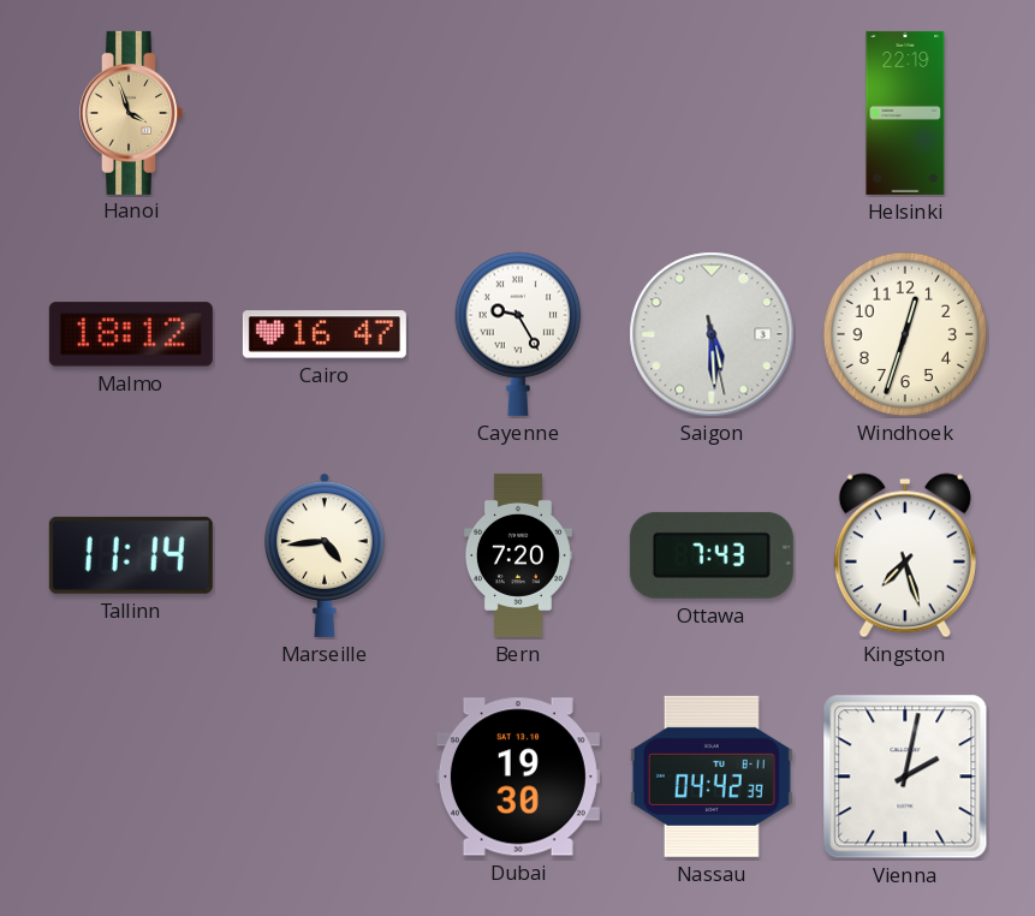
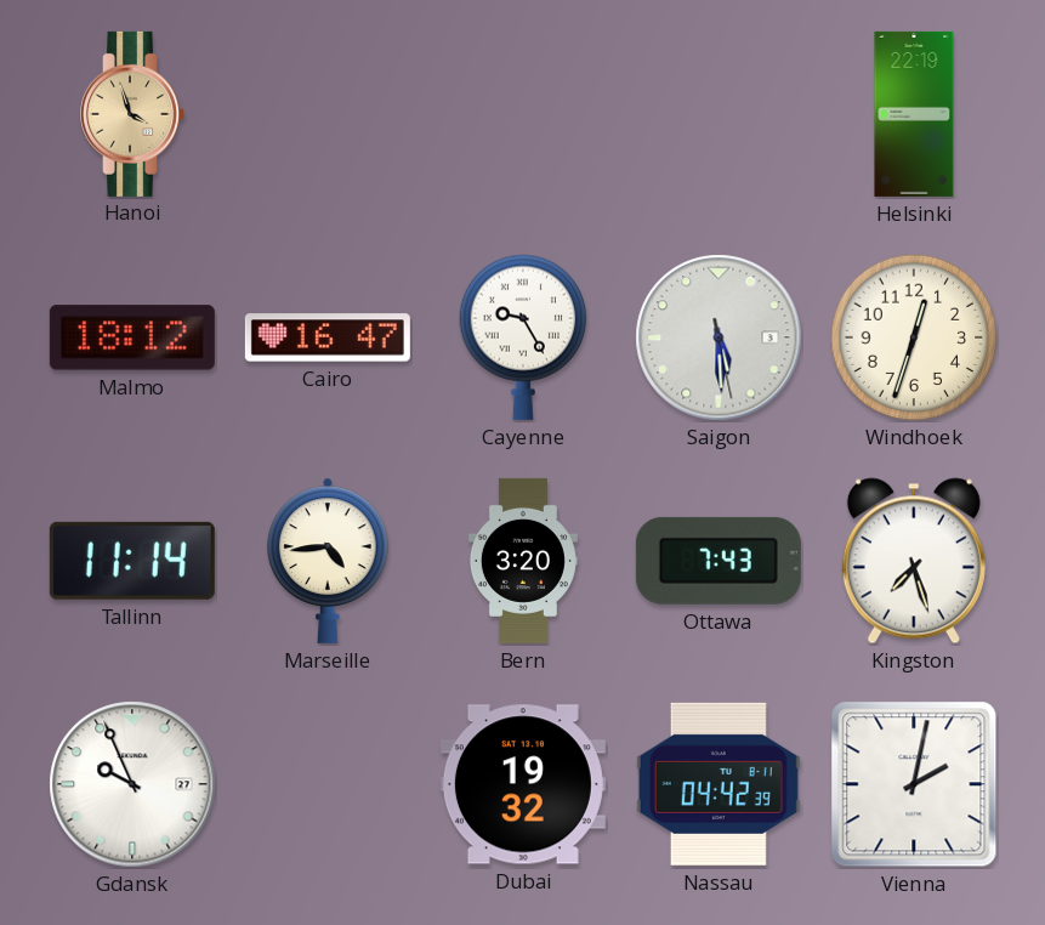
Bern: 7:20 -> 3:20
Gdansk: none -> 9:56
Dubai: 19:30 -> 19:32
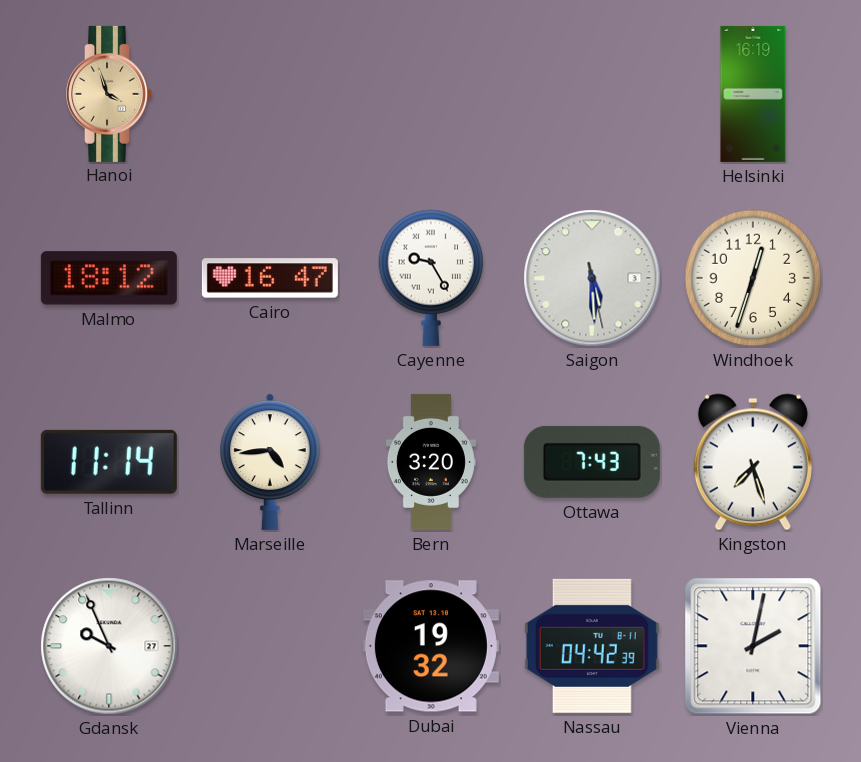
Helsinki: 22:19 -> 16:19
